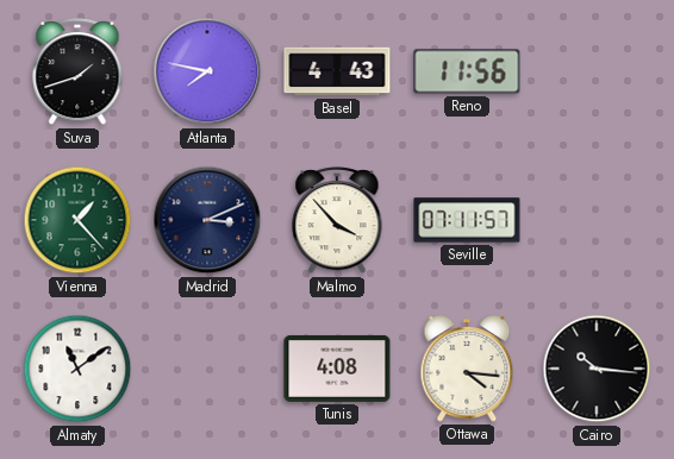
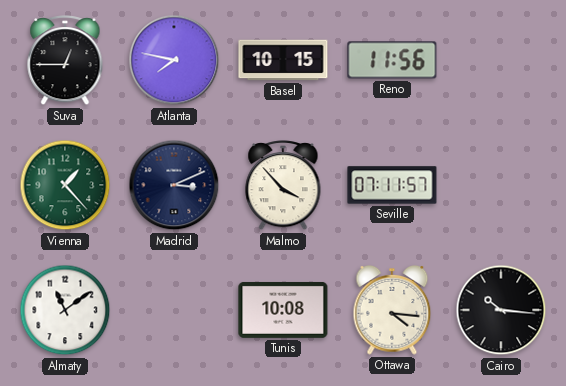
Suva: 1:42 -> 12:45
Basel: 4:43 -> 10:15
Tunis: 4:08 -> 10:08
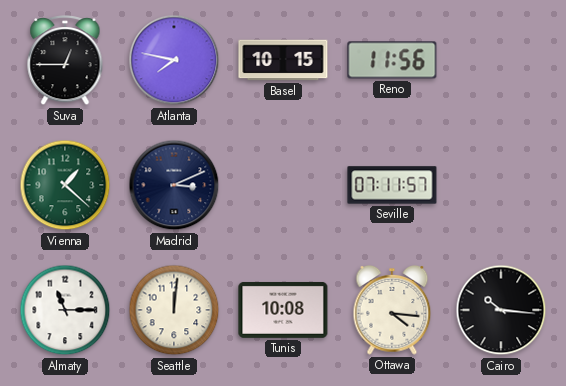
Vienna: 1:23 -> 1:22
Malmo: 3:53 -> none
Almaty: 11:09 -> 11:15
Seattle: none -> 12:01
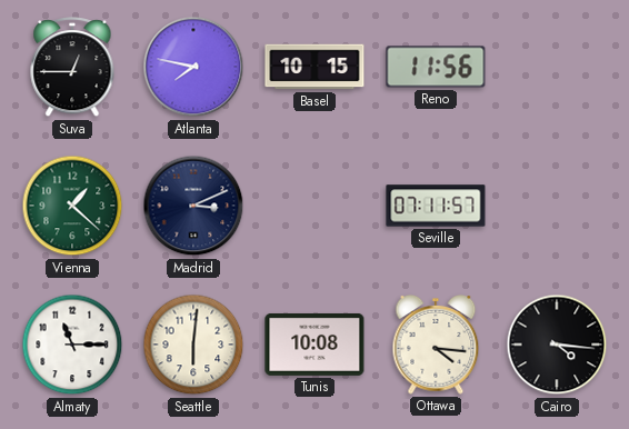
Seattle: 12:01 -> 6:01
Cairo: 10:16 -> 4:16
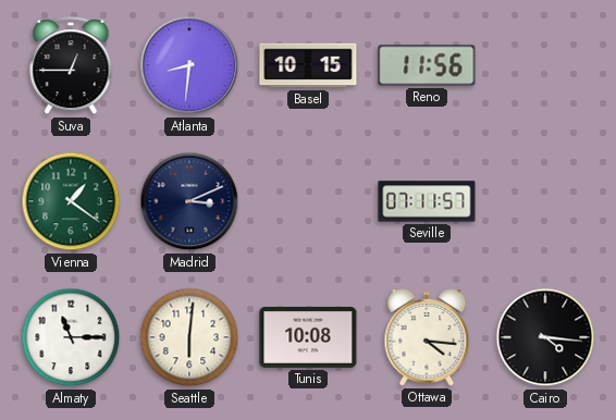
Atlanta: 7:47 -> 8:31
Vienna: 1:22 -> 1:21
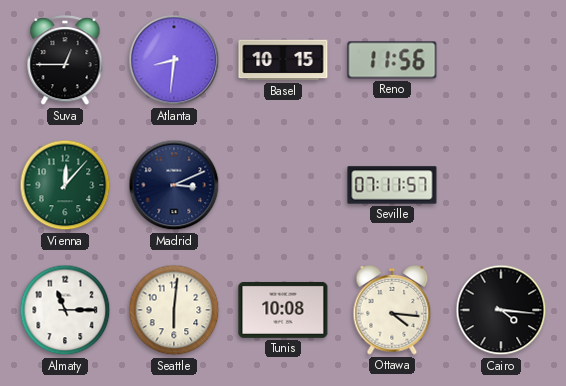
Vienna: 1:21 -> 12:07
